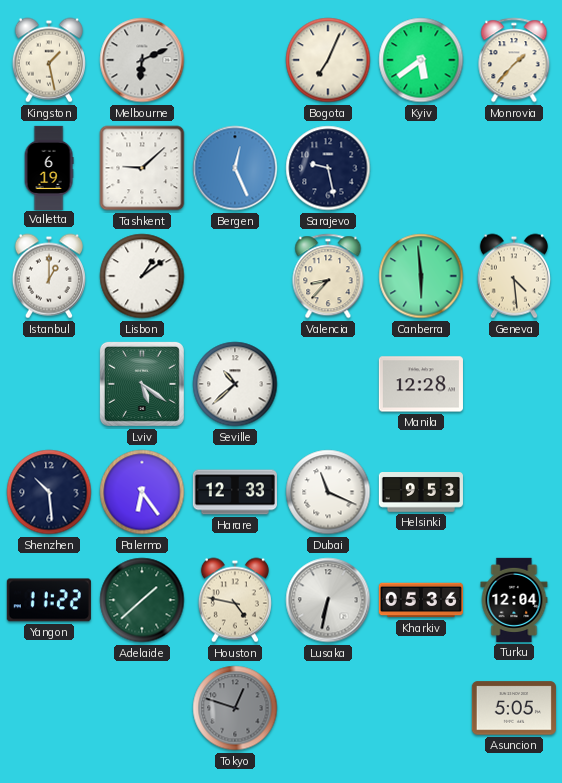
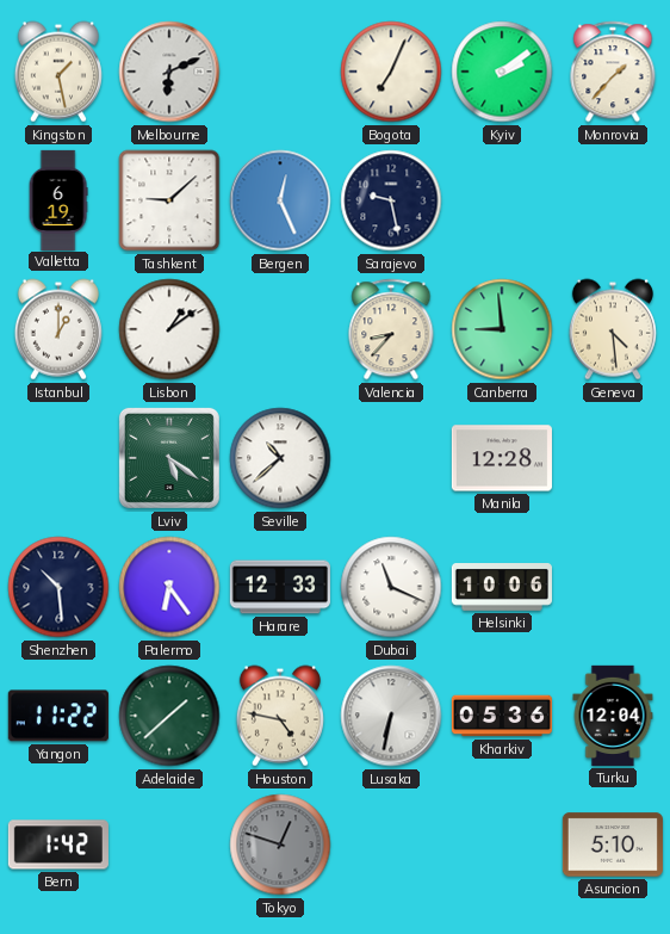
Kyiv: 5:39 -> 2:09
Canberra: 5:59 -> 8:59
Helsinki: 9:53 -> 10:06
Bern: none -> 1:42
Asuncion: 5:05 -> 5:10
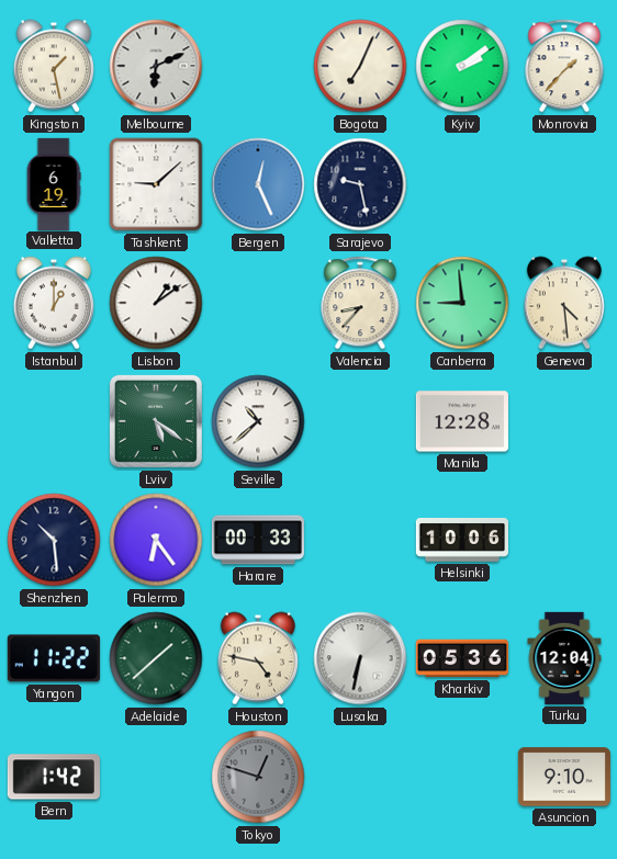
Harare: 12:33 -> 00:33
Dubai: 11:19 -> none
Asuncion: 5:10 -> 9:10
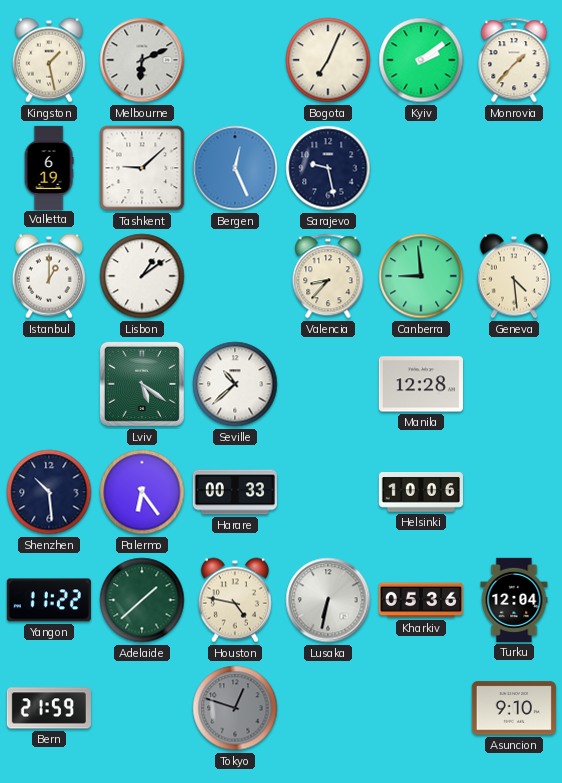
Bern: 1:42 -> 21:59
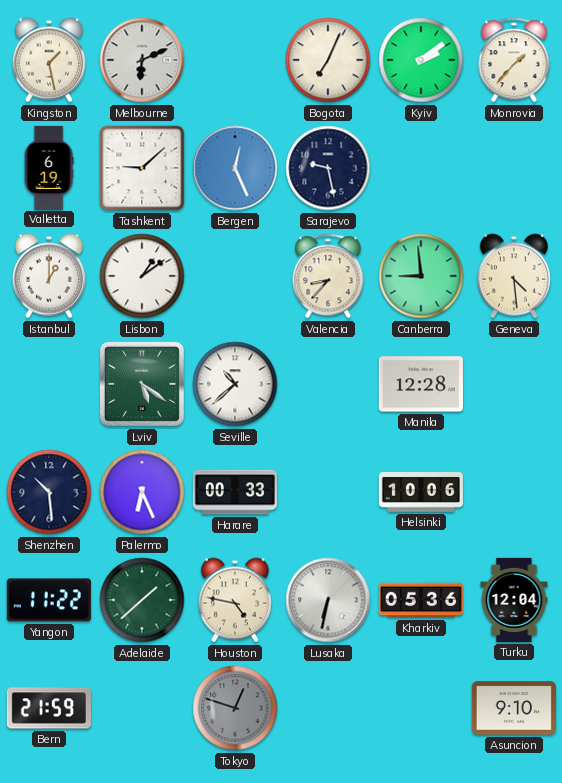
Palermo: 6:24 -> 6:26
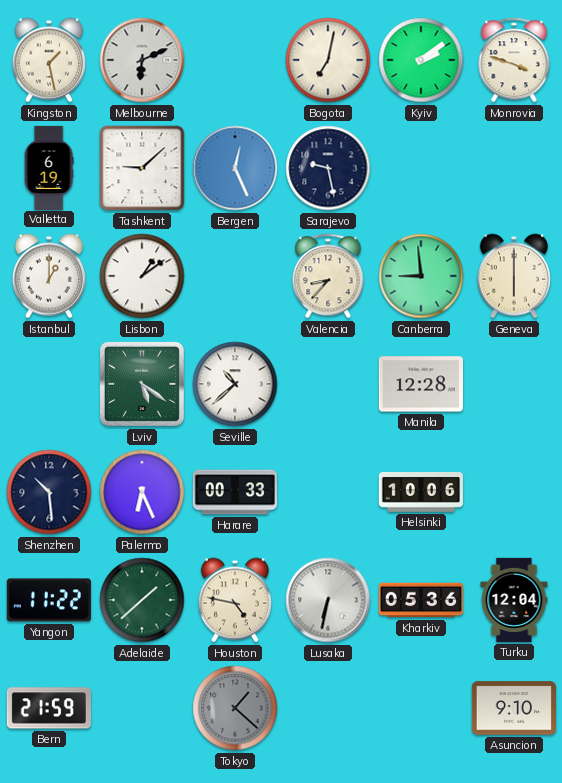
Bogota: 7:04 -> 7:02
Monrovia: 1:37 -> 3:48
Geneva: 4:29 -> 6:00
Tokyo: 12:48 -> 1:22
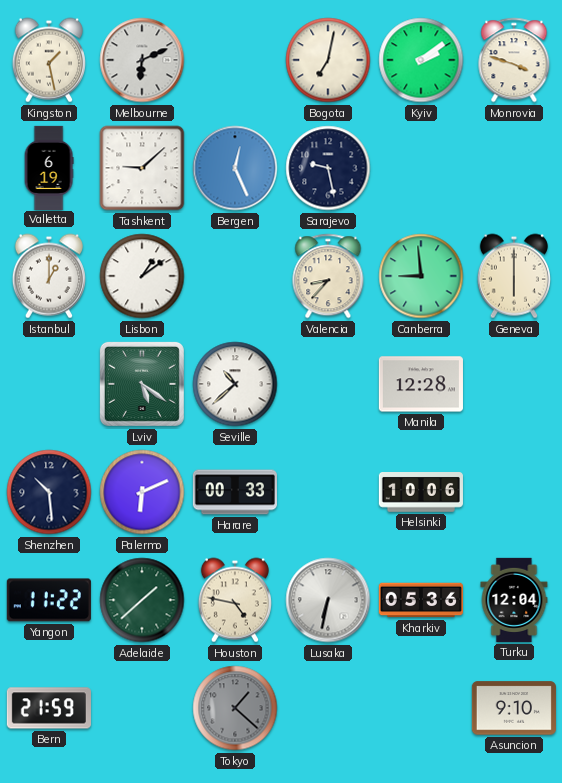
Palermo: 6:26 -> 6:11
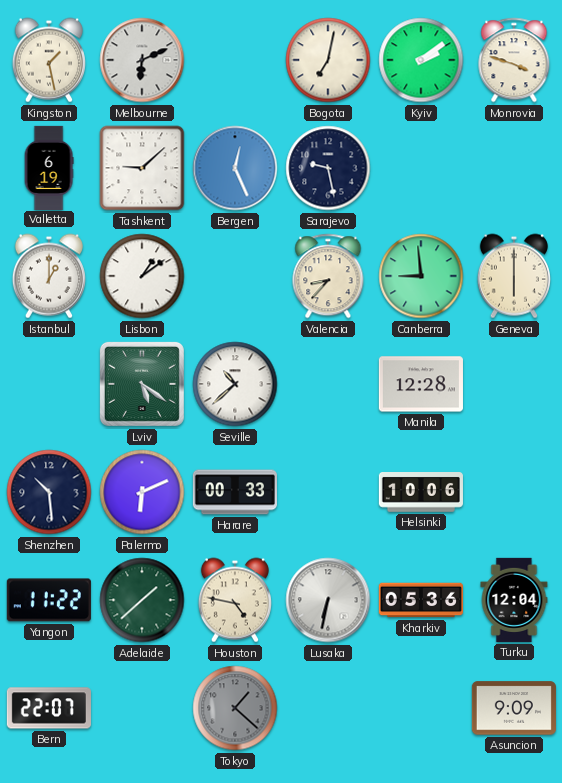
Bern: 21:59 -> 22:07
Asuncion: 9:10 -> 9:09
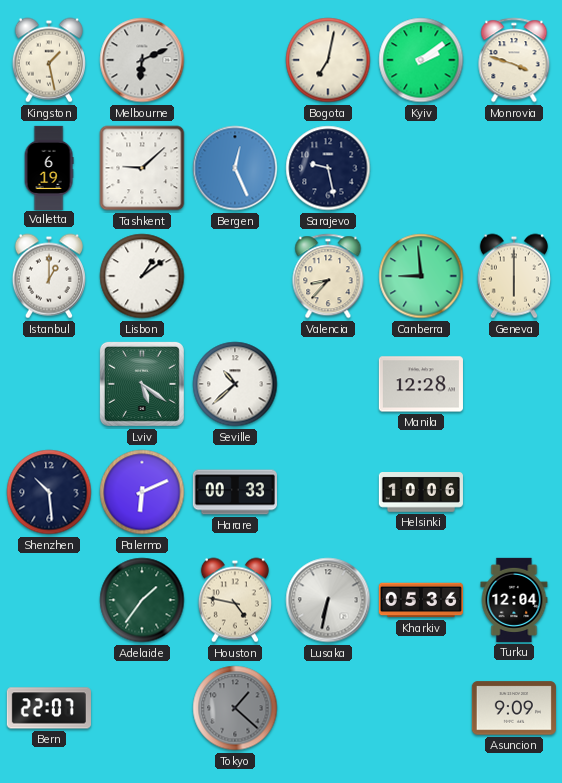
Yangon: 11:22 -> none
Adelaide: 1:38 -> 1:36
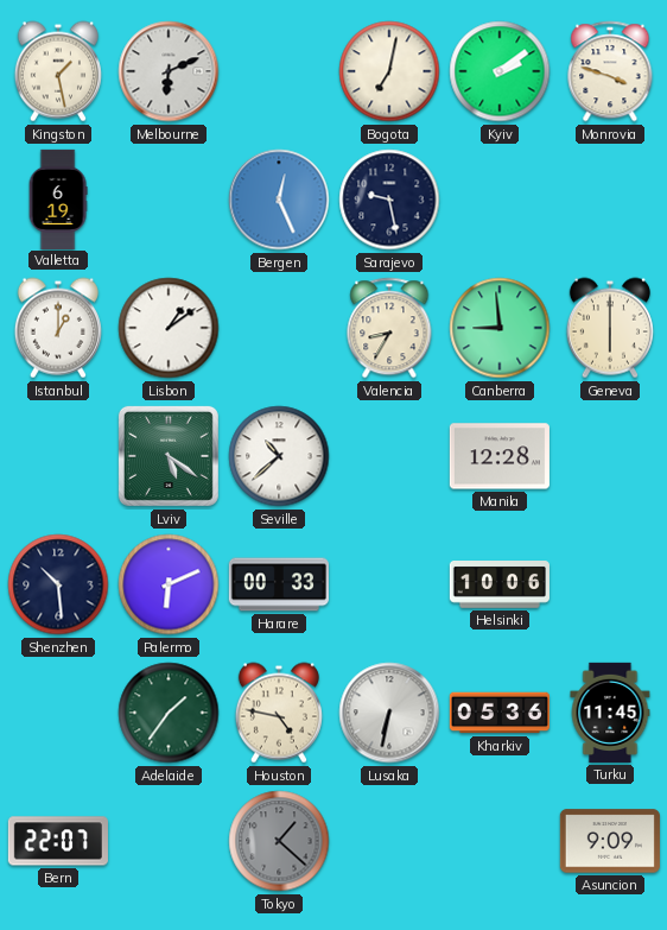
Tashkent: 9:08 -> none
Valencia: 8:37 -> 8:35
Turku: 12:04 -> 11:45
